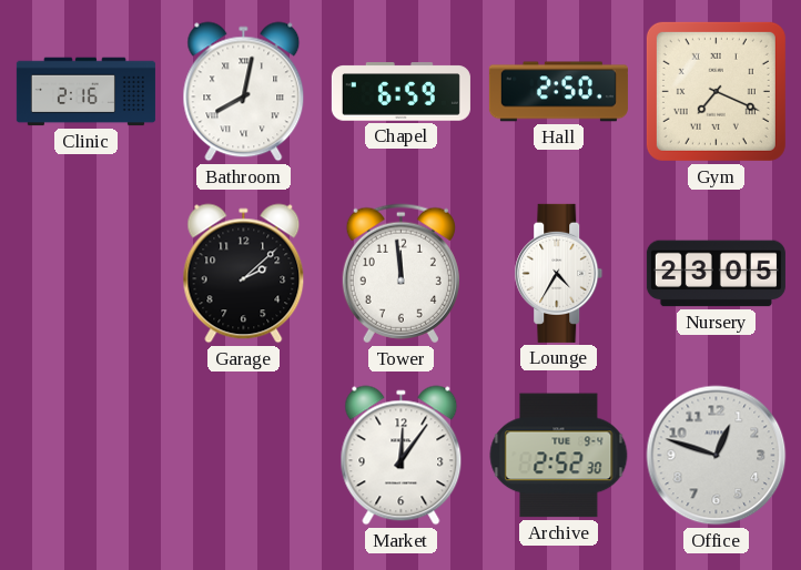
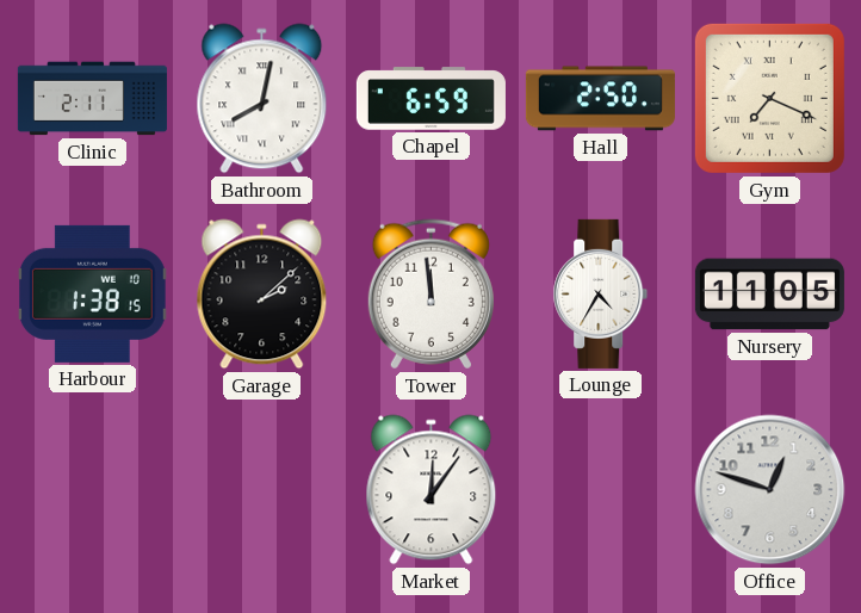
Clinic: 2:16 -> 2:11
Harbour: none -> 1:38
Nursery: 23:05 -> 11:05
Archive: 2:52 -> none
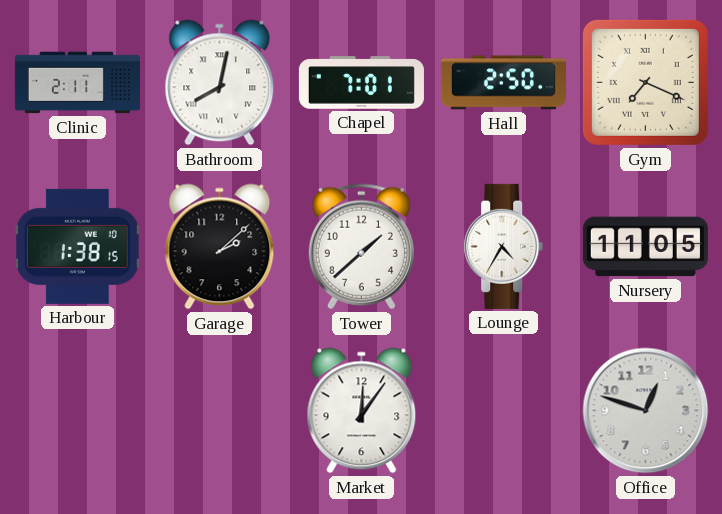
Chapel: 6:59 -> 7:01
Tower: 11:59 -> 1:38
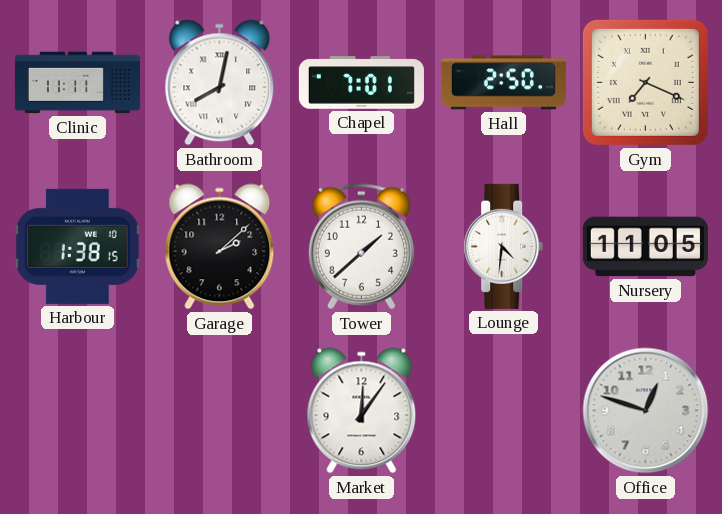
Clinic: 2:11 -> 11:11
Lounge: 4:35 -> 4:31
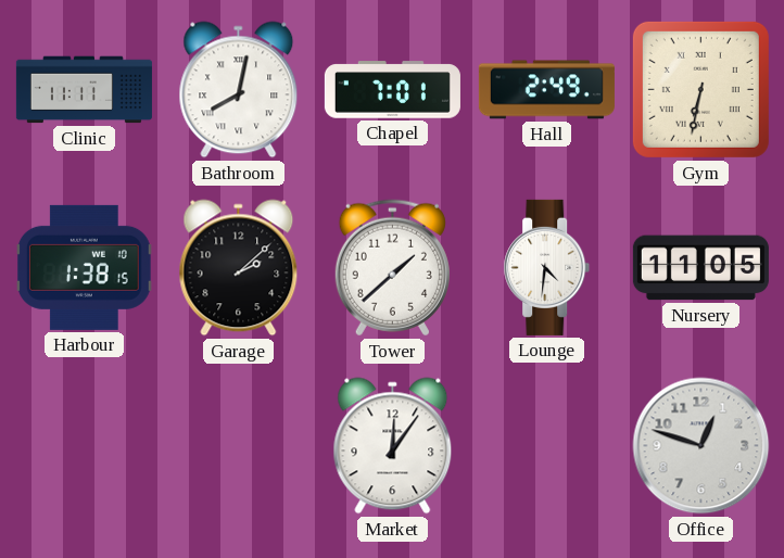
Hall: 2:50 -> 2:49
Gym: 7:19 -> 6:32
